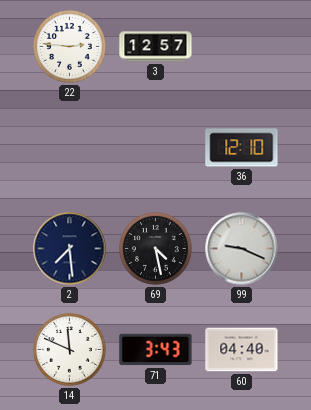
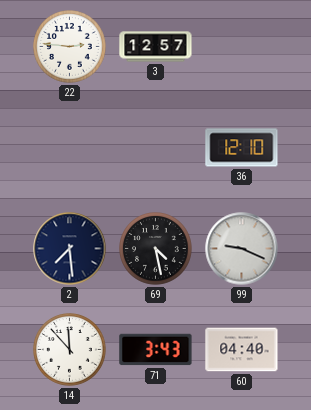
14: 11:49 -> 11:53
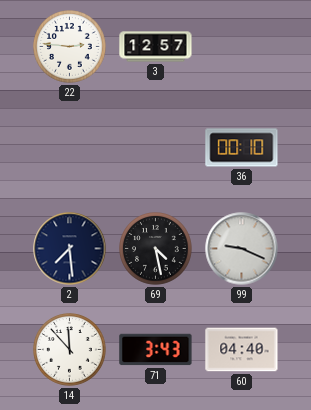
36: 12:10 -> 00:10
